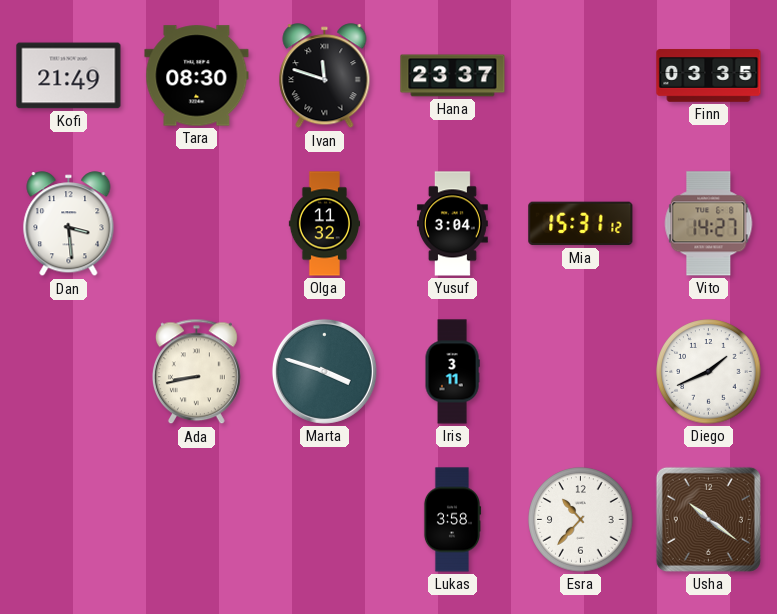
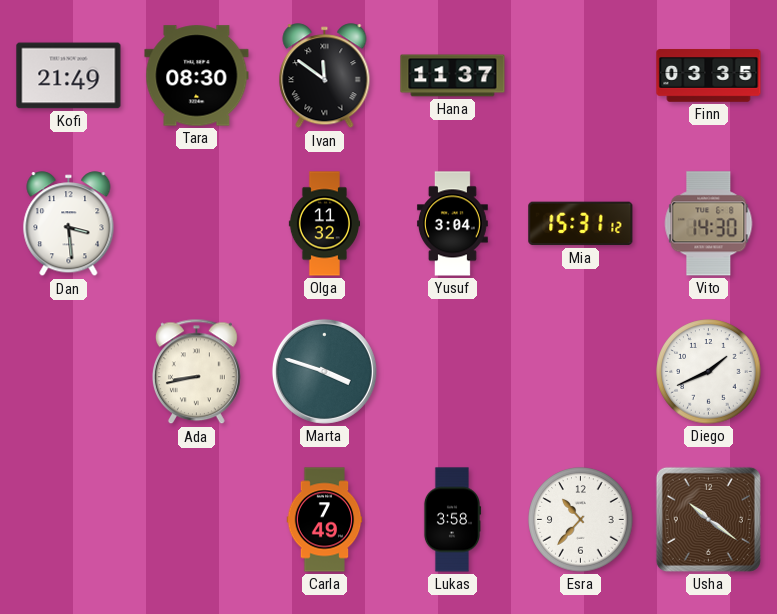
Ivan: 11:48 -> 11:51
Hana: 23:37 -> 11:37
Vito: 14:27 -> 14:30
Iris: 3:11 -> none
Carla: none -> 7:49
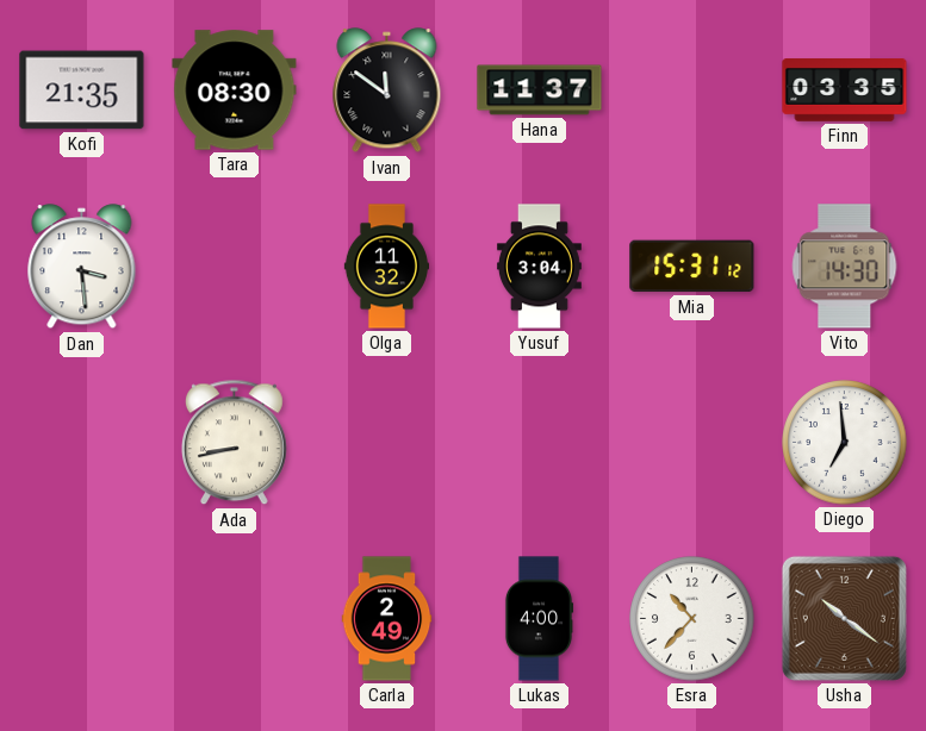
Kofi: 21:49 -> 21:35
Marta: 3:48 -> none
Diego: 1:41 -> 6:59
Carla: 7:49 -> 2:49
Lukas: 3:58 -> 4:00
